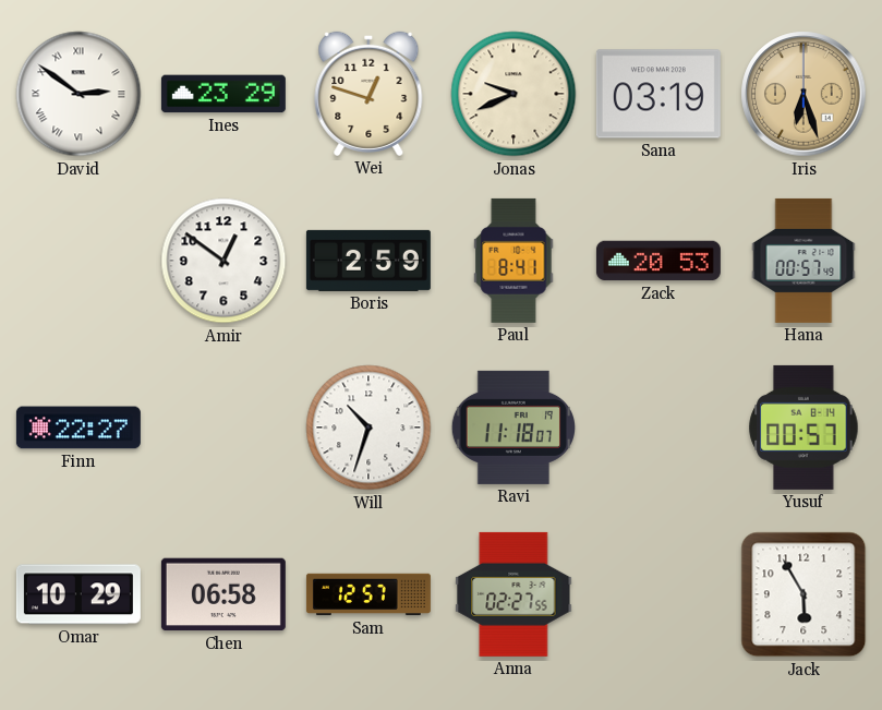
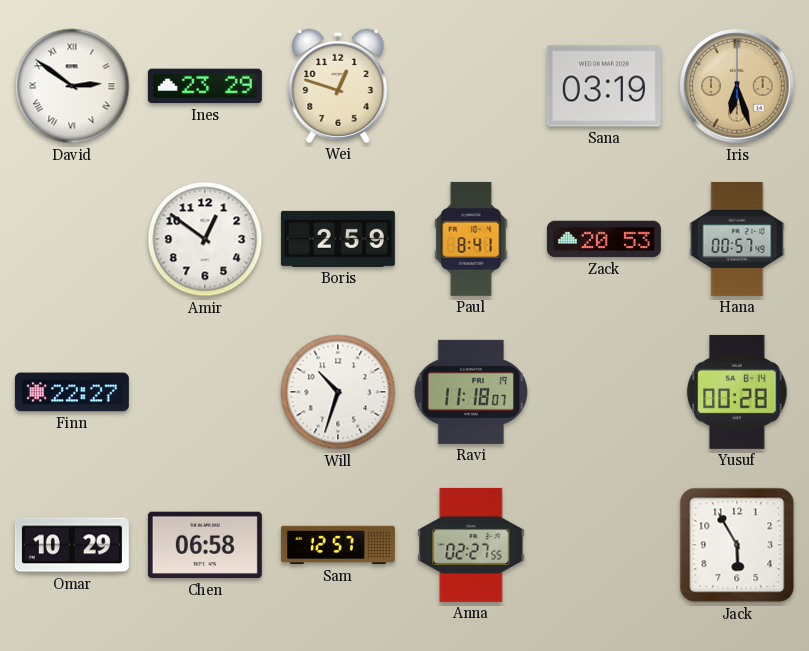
Jonas: 9:41 -> none
Yusuf: 00:57 -> 00:28
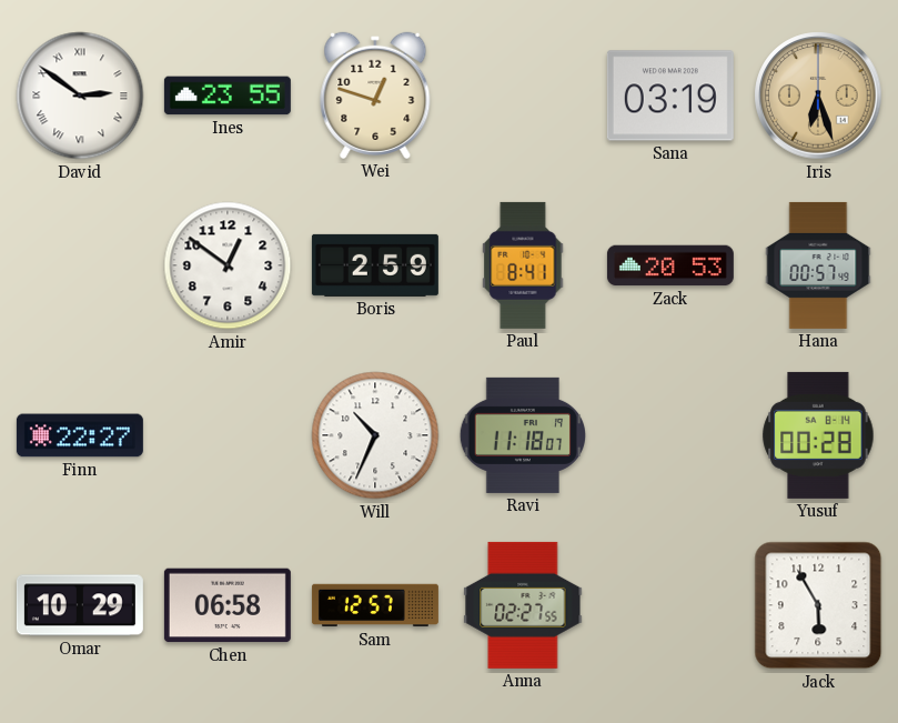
Ines: 23:29 -> 23:55
Will: 10:33 -> 10:34
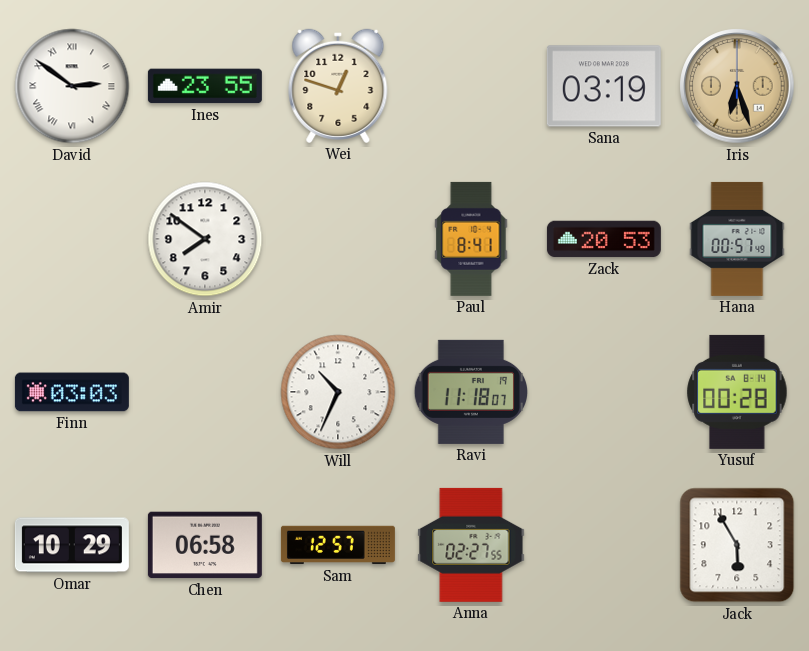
Amir: 12:51 -> 7:51
Boris: 2:59 -> none
Finn: 22:27 -> 03:03
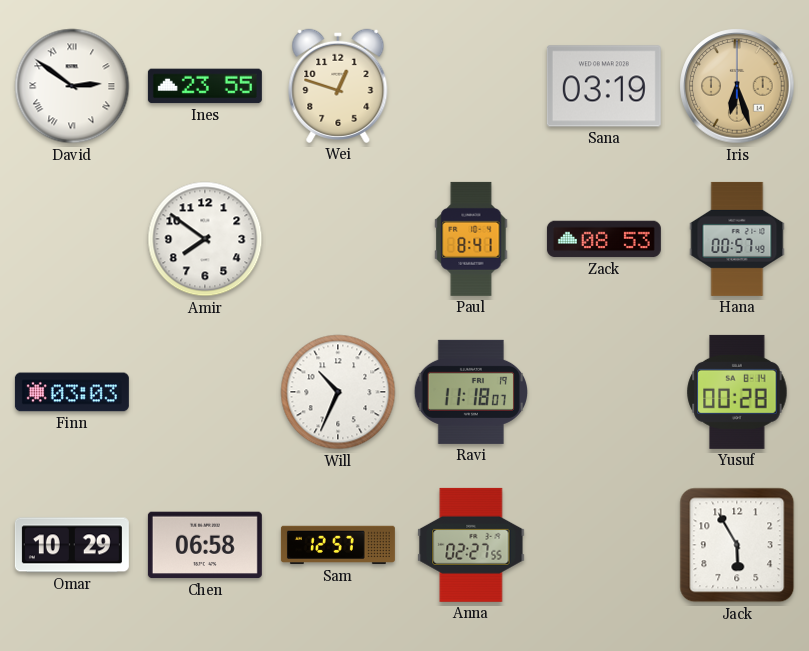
Zack: 20:53 -> 08:53
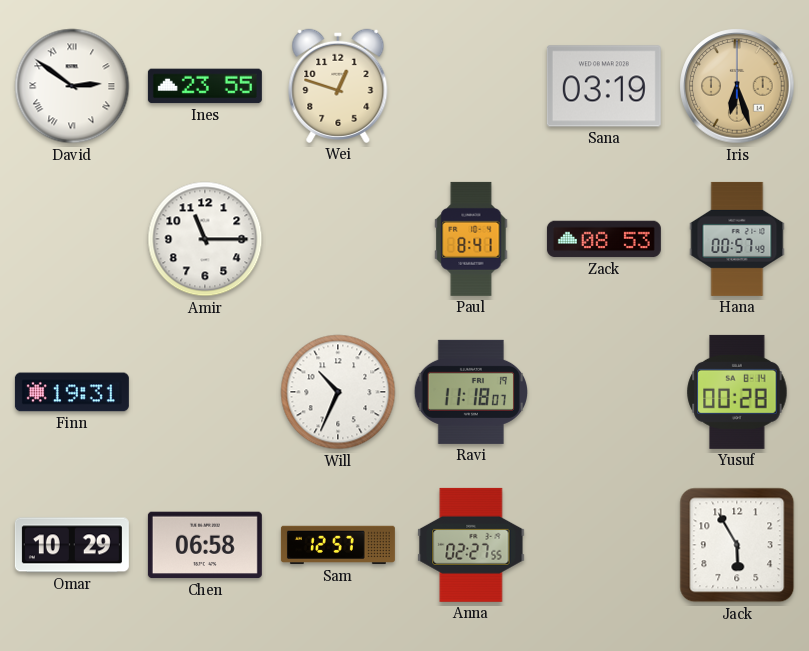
Amir: 7:51 -> 11:15
Finn: 03:03 -> 19:31
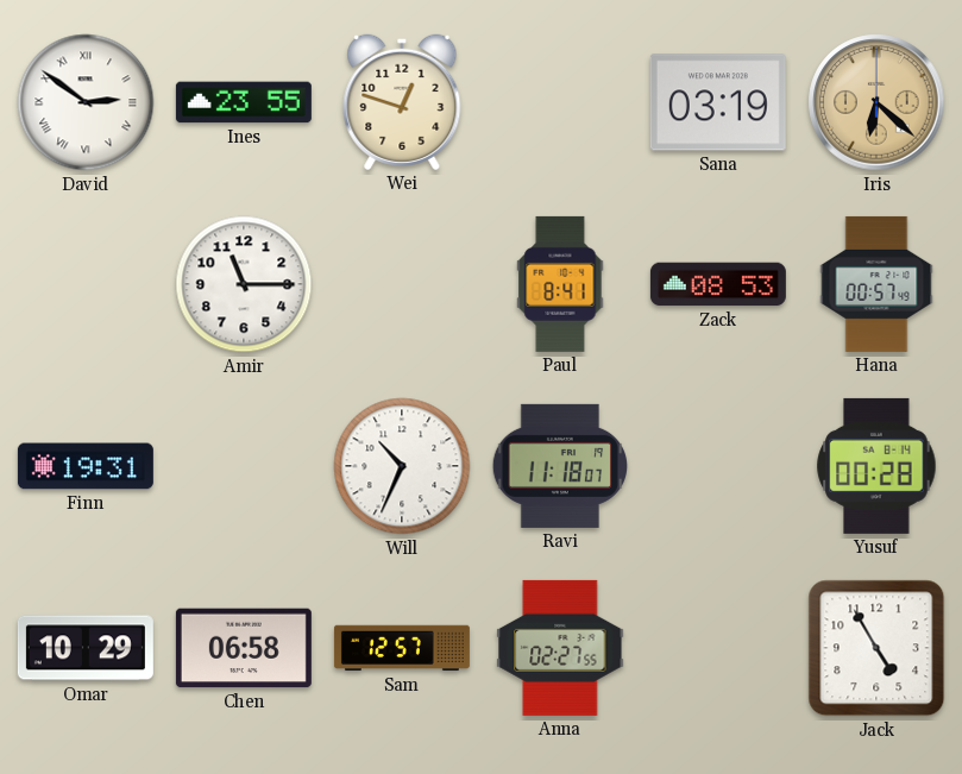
Iris: 6:27 -> 6:22
Jack: 5:55 -> 4:55
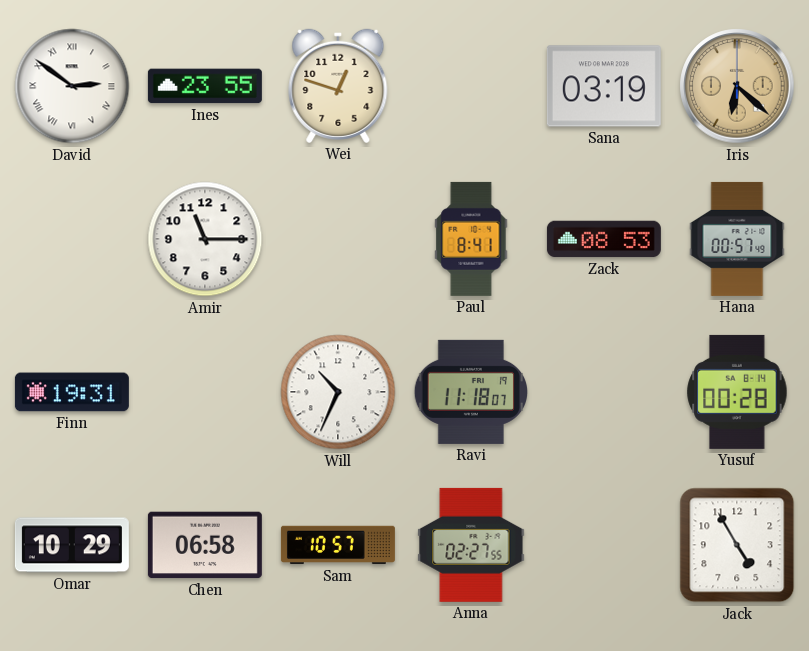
Sam: 12:57 -> 10:57
